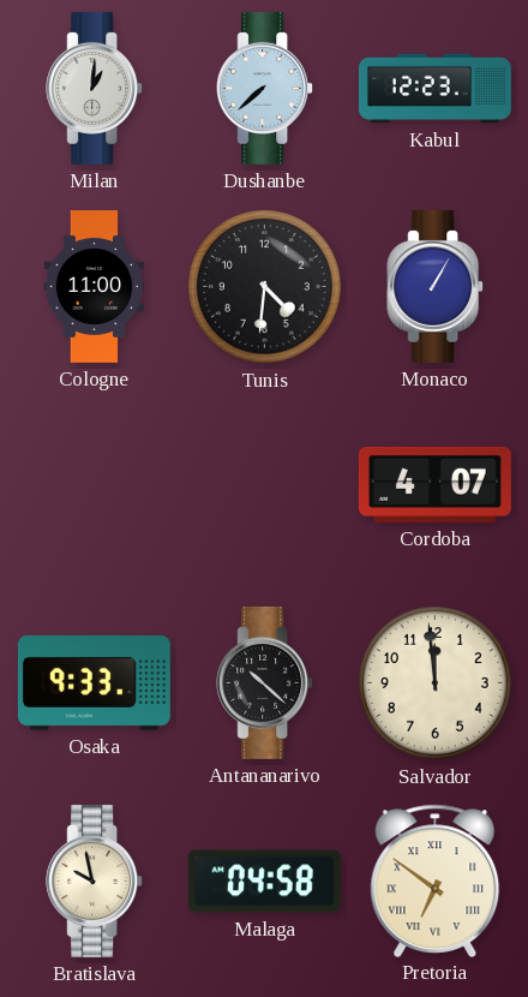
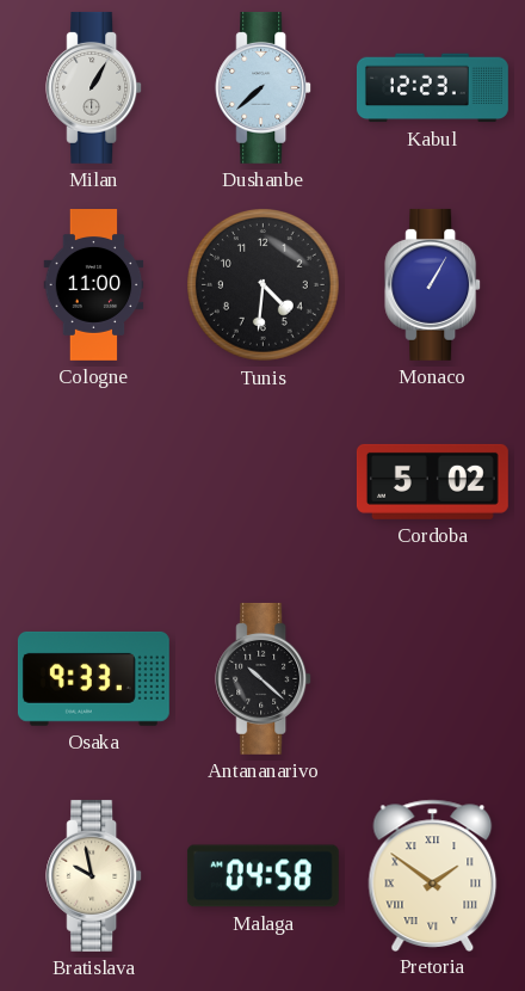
Milan: 1:01 -> 1:05
Cordoba: 4:07 -> 5:02
Salvador: 11:59 -> none
Pretoria: 6:51 -> 1:51
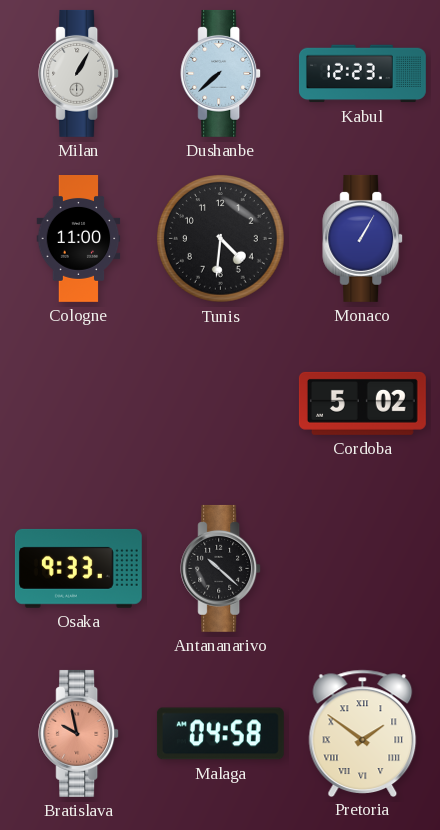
Bratislava dial: cream -> salmon
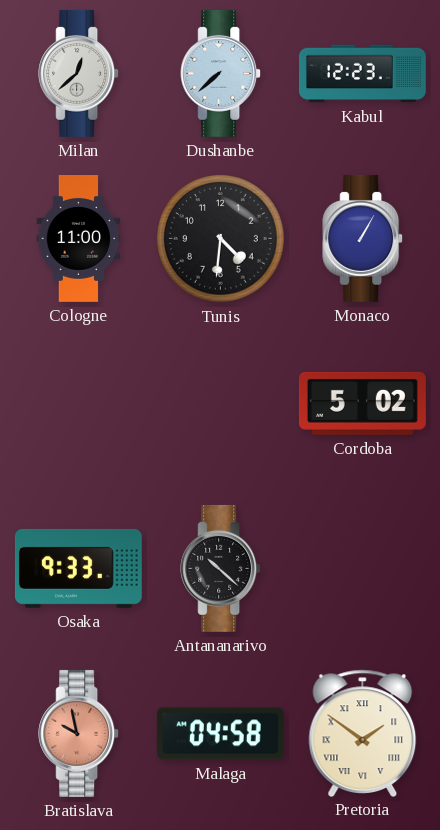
Milan: 1:05 -> 12:38
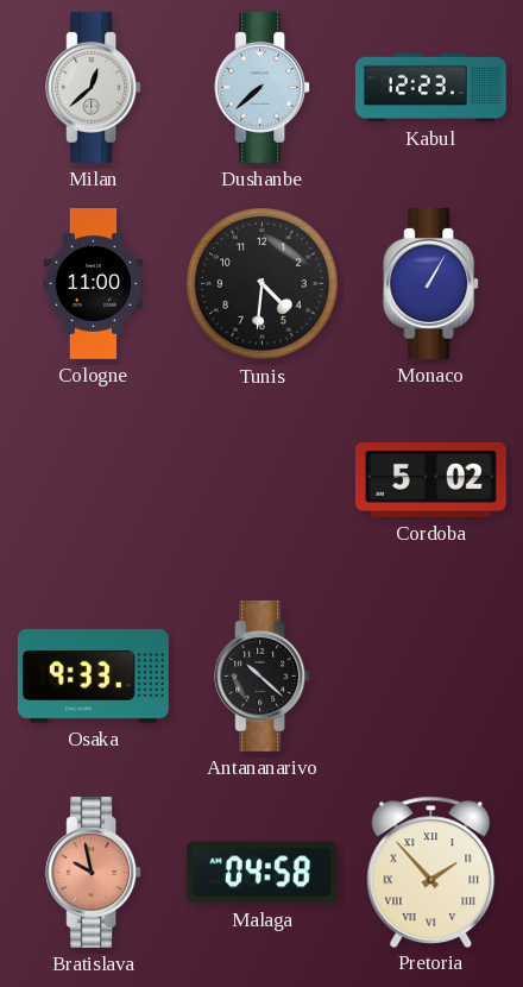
Pretoria: 1:51 -> 1:53
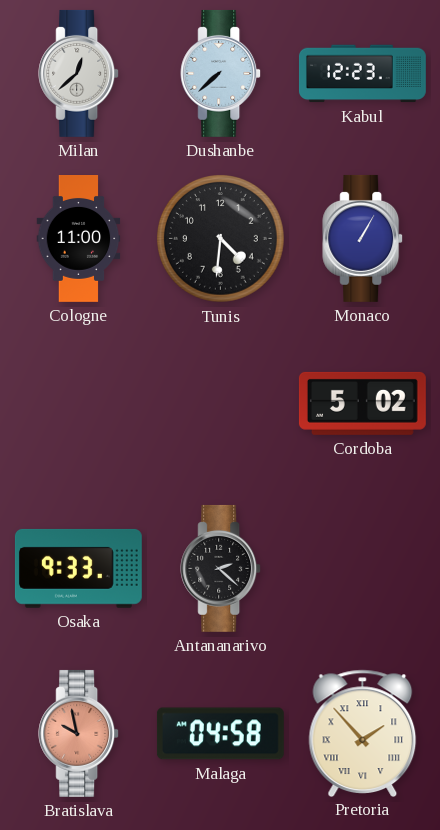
Antananarivo: 10:22 -> 2:22
